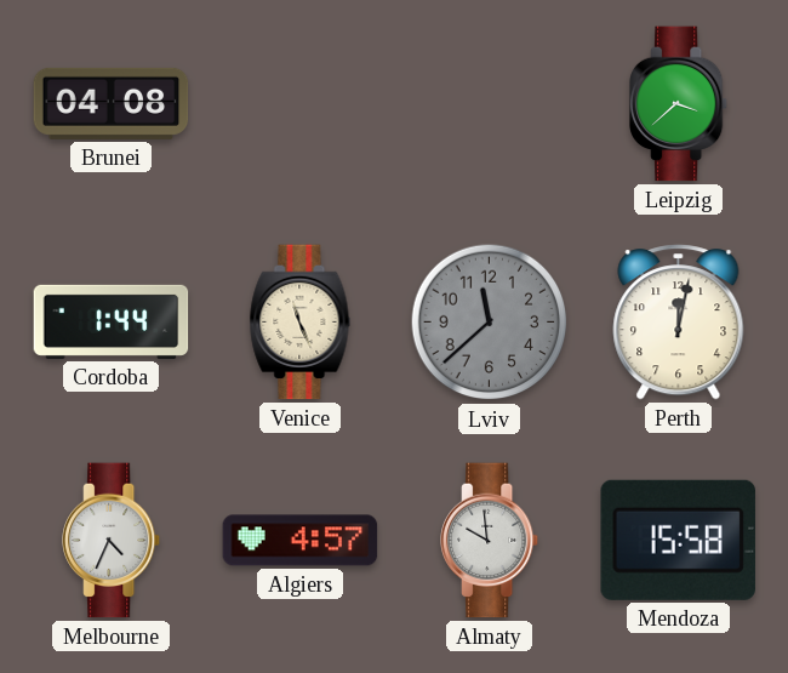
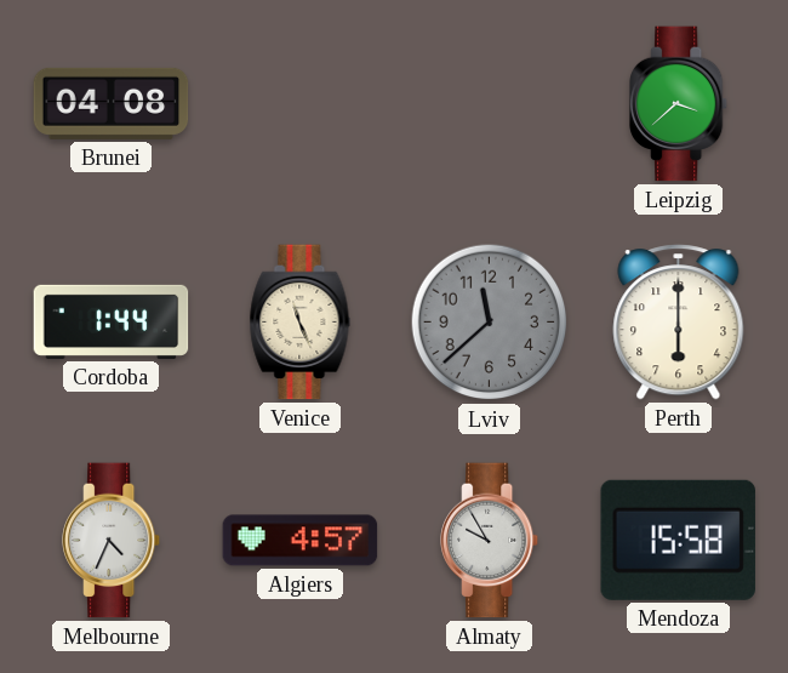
Perth: 12:02 -> 6:00
Almaty: 9:59 -> 9:55
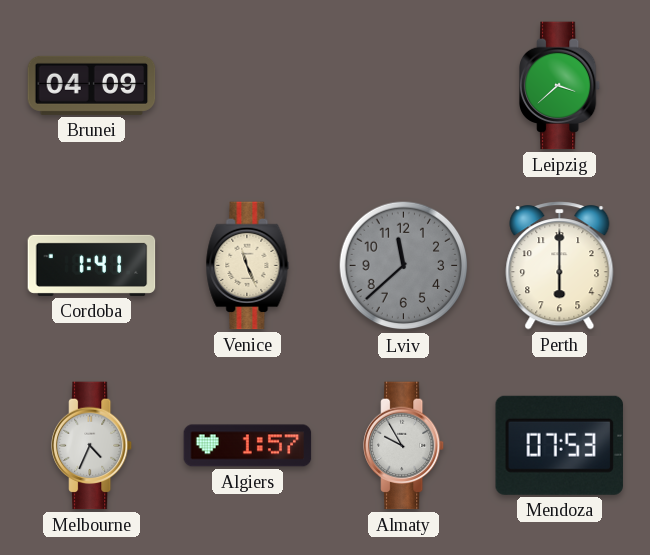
Brunei: 04:08 -> 04:09
Cordoba: 1:44 -> 1:41
Algiers: 4:57 -> 1:57
Mendoza: 15:58 -> 07:53
